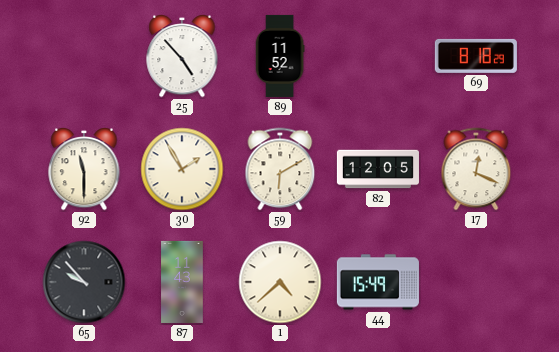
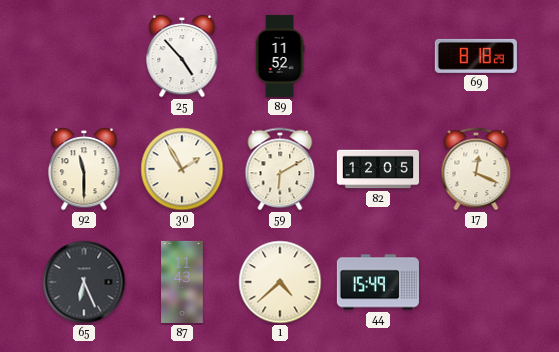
65: 9:53 -> 6:26
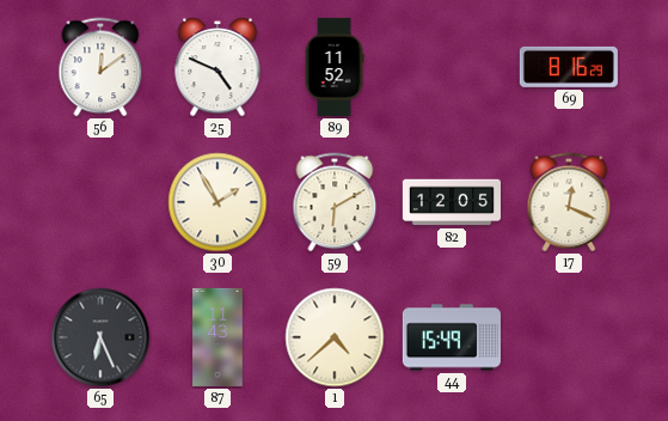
56: none -> 12:09
25: 4:53 -> 4:49
69: 8:18 -> 8:16
92: 11:30 -> none
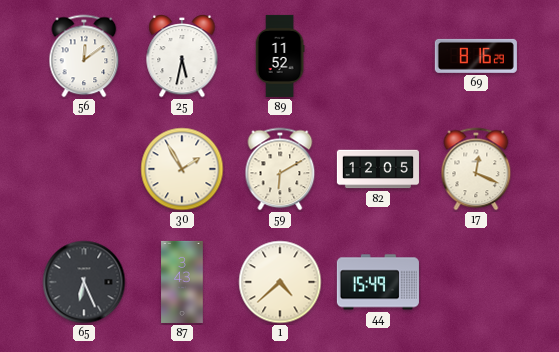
25: 4:49 -> 5:32
87: 11:43 -> 3:43
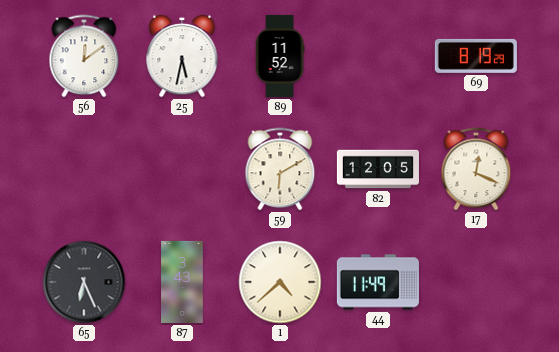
69: 8:16 -> 8:19
30: 1:55 -> none
44: 15:49 -> 11:49
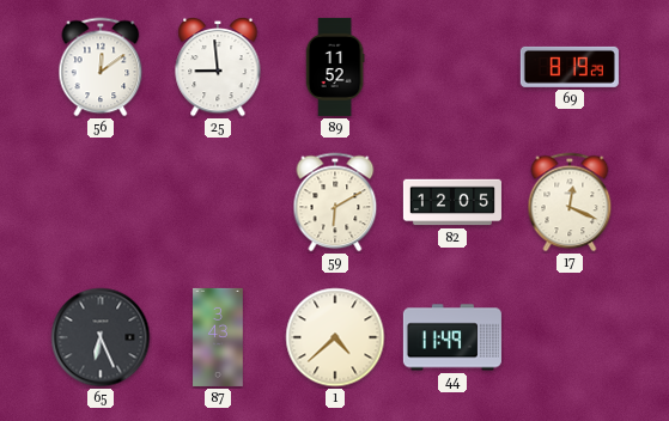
25: 5:32 -> 8:59
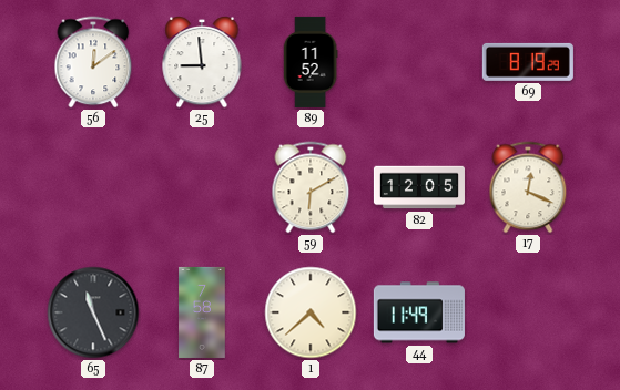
65: 6:26 -> 11:26
87: 3:43 -> 7:58
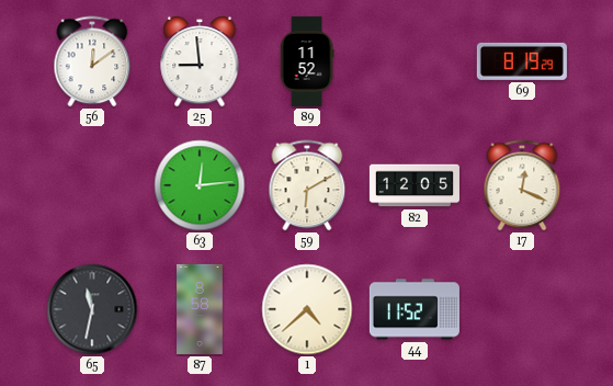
63: none -> 12:14
65: 11:26 -> 11:32
87: 7:58 -> 8:58
44: 11:49 -> 11:52
